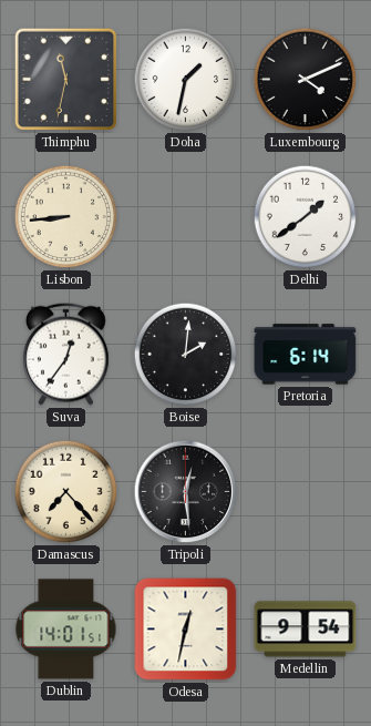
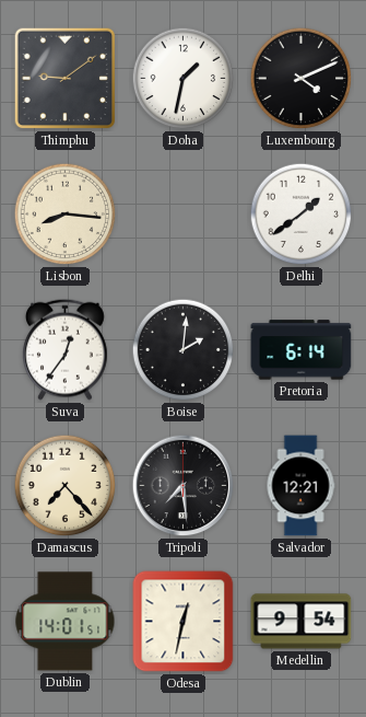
Thimphu: 11:32 -> 9:09
Lisbon: 8:44 -> 8:16
Tripoli: 12:29 -> 7:29
Salvador: none -> 12:21
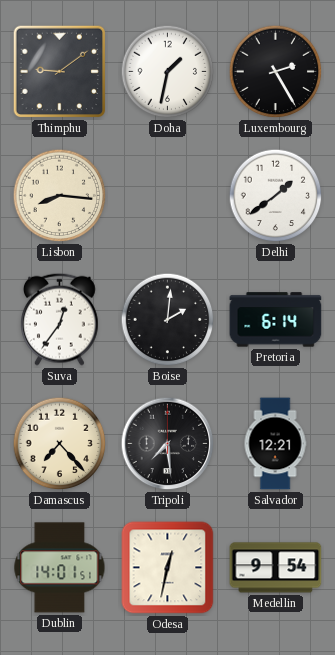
Luxembourg: 4:11 -> 2:25
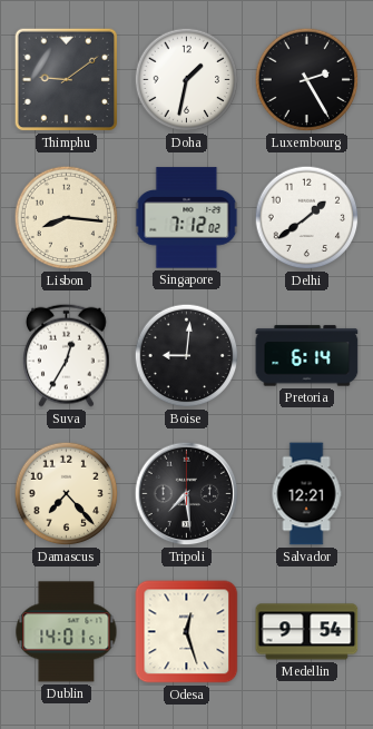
Singapore: none -> 7:12
Suva: 12:36 -> 12:35
Boise: 2:01 -> 9:01
Odesa: 12:32 -> 12:27
